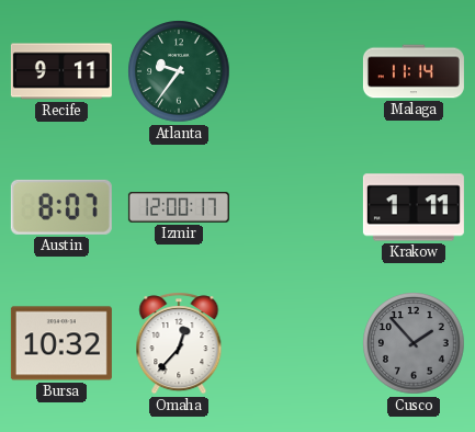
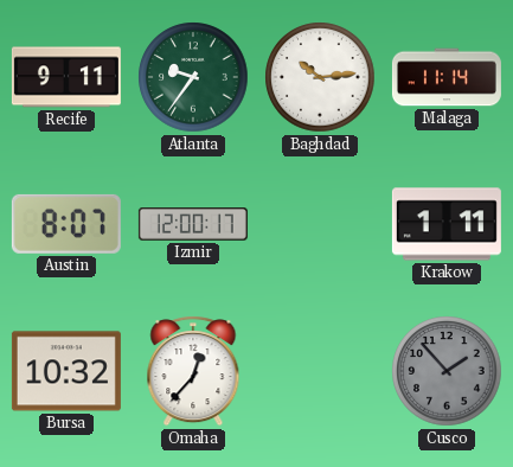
Baghdad: none -> 10:14
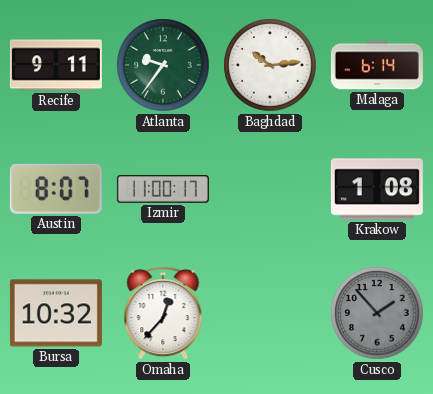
Malaga: 11:14 -> 6:14
Izmir: 12:00 -> 11:00
Krakow: 1:11 -> 1:08
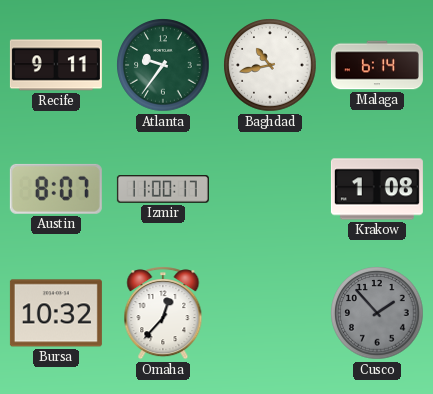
Baghdad: 10:14 -> 10:43
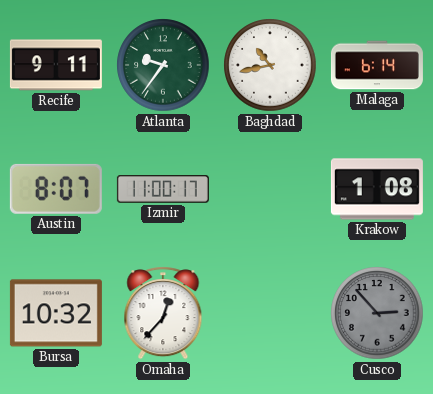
Cusco: 1:53 -> 2:53
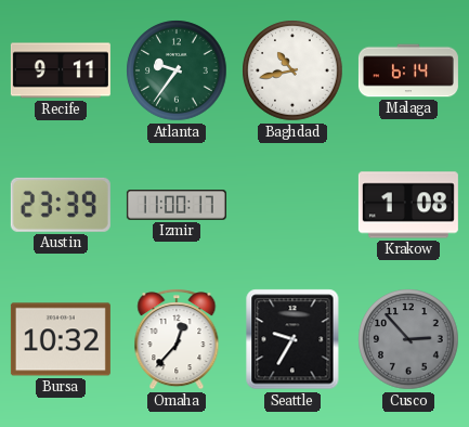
Austin: 8:07 -> 23:39
Seattle: none -> 9:35
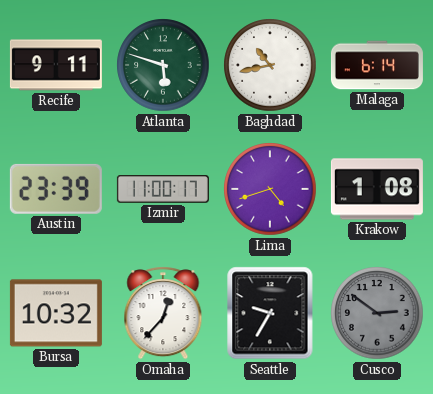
Atlanta: 9:36 -> 5:48
Lima: none -> 4:42
Cusco: 2:53 -> 2:51
